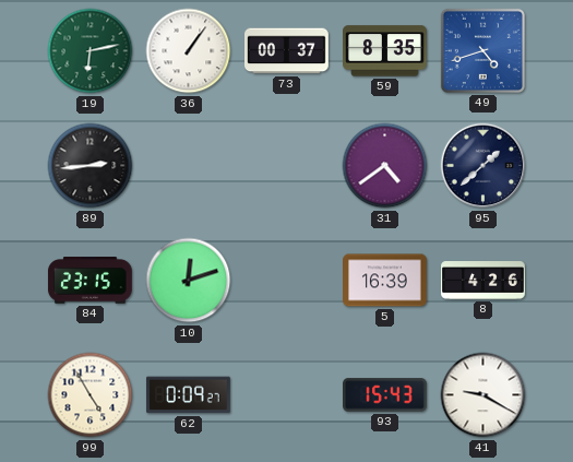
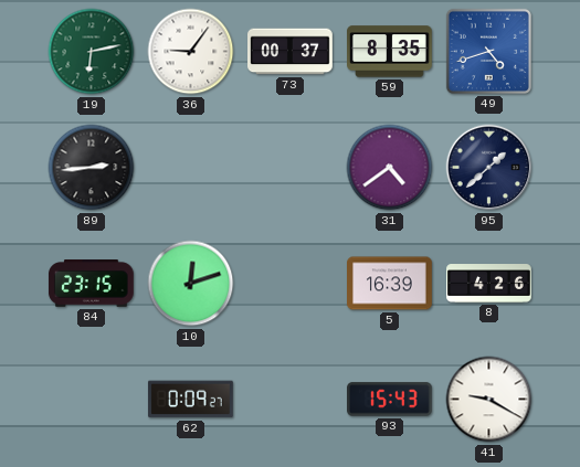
36: 1:06 -> 9:06
99: 4:55 -> none
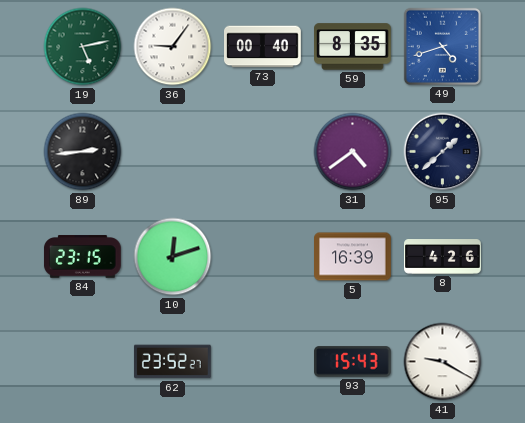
19: 6:13 -> 5:13
73: 00:37 -> 00:40
62: 0:09 -> 23:52
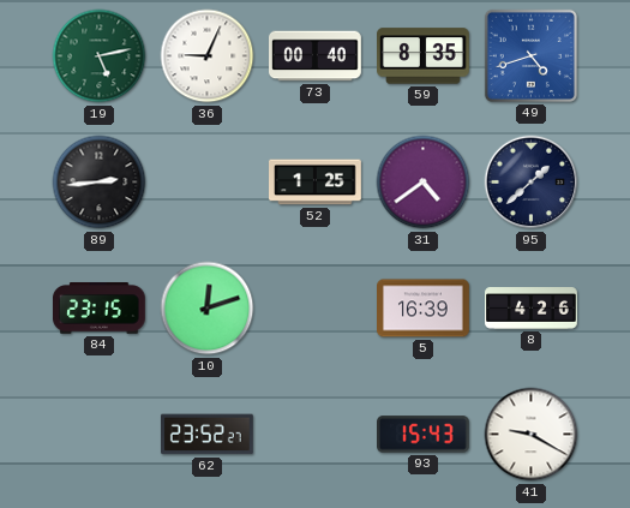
36: 9:06 -> 9:04
52: none -> 1:25
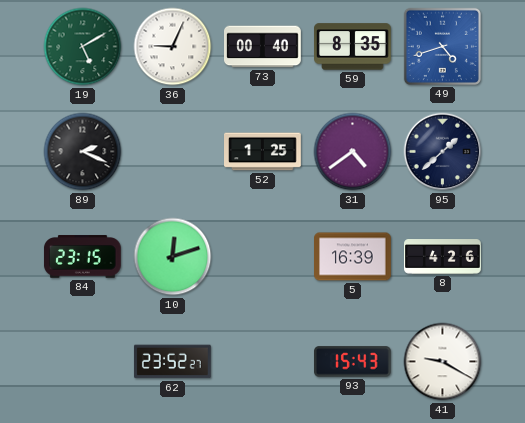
19: 5:13 -> 5:10
89: 2:44 -> 2:19
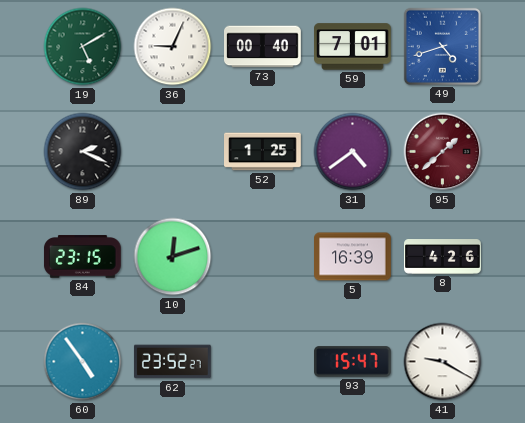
59: 8:35 -> 7:01
95 dial: navy -> burgundy
60: none -> 4:54
93: 15:43 -> 15:47
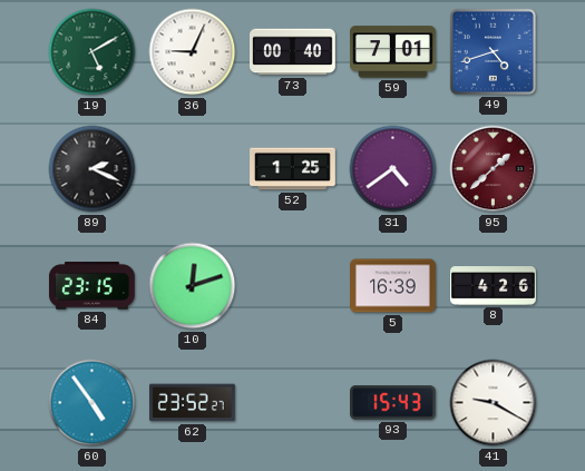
93: 15:47 -> 15:43
